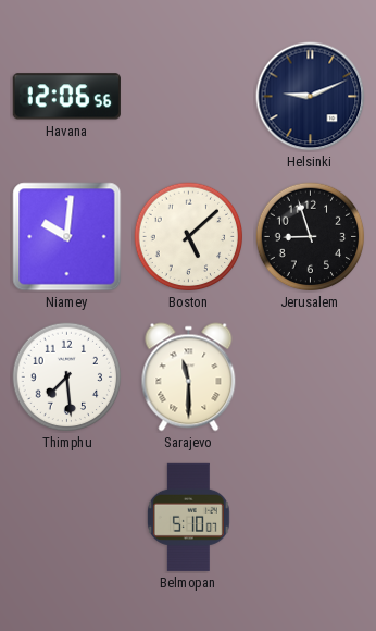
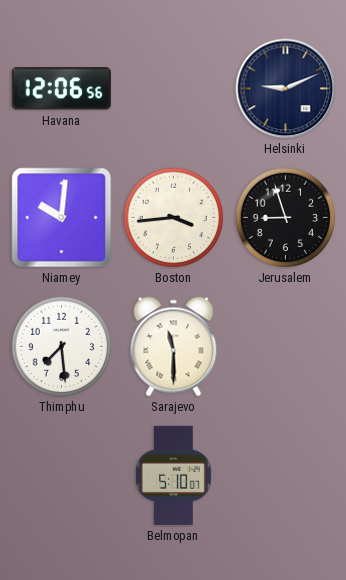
Boston: 5:08 -> 3:44
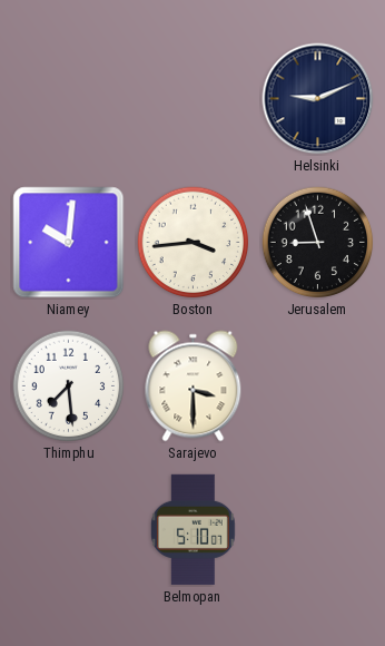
Havana: 12:06 -> none
Sarajevo: 11:30 -> 3:30
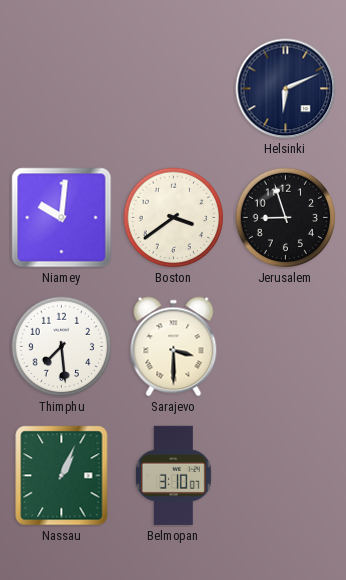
Helsinki: 9:11 -> 6:11
Boston: 3:44 -> 3:39
Nassau: none -> 1:04
Belmopan: 5:10 -> 3:10
